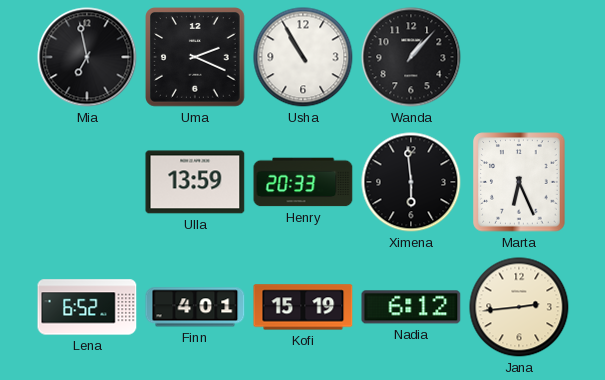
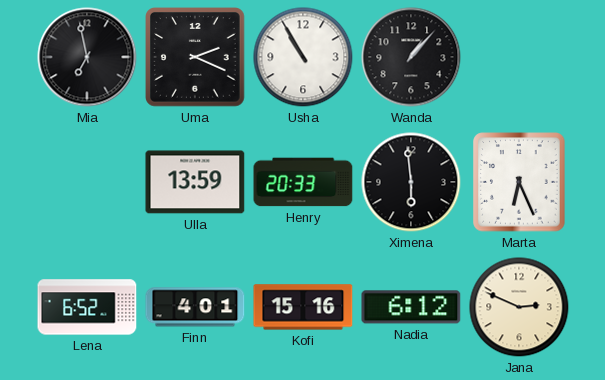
Kofi: 15:19 -> 15:16
Jana: 2:44 -> 2:49
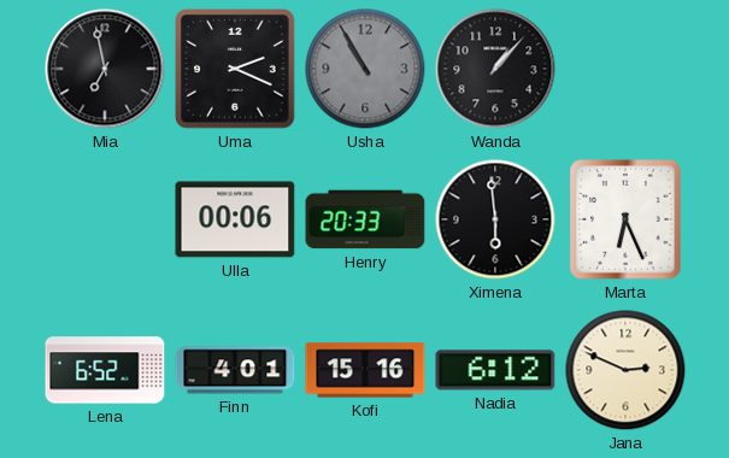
Usha dial: white -> grey
Ulla: 13:59 -> 00:06
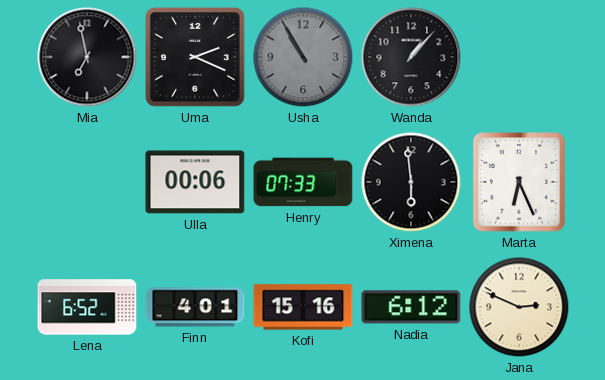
Henry: 20:33 -> 07:33
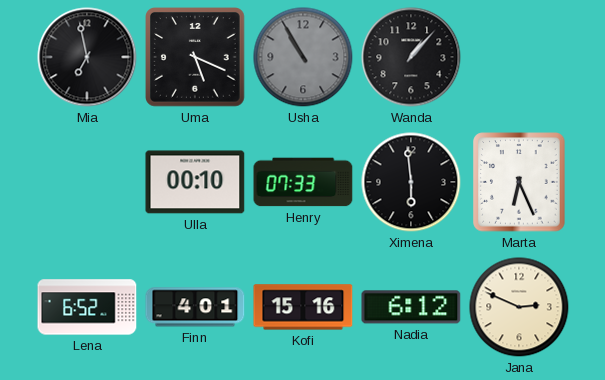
Uma: 2:19 -> 5:19
Ulla: 00:06 -> 00:10
